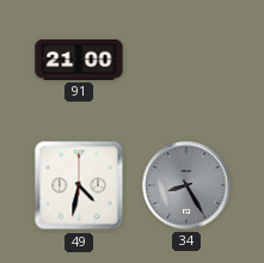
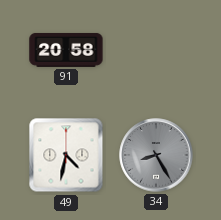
91: 21:00 -> 20:58
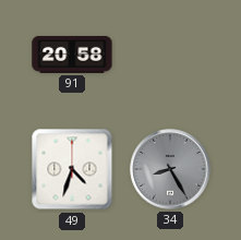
49: 4:32 -> 4:33
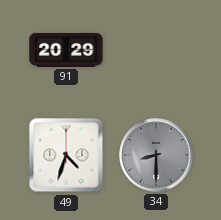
91: 20:58 -> 20:29
34: 8:25 -> 8:30
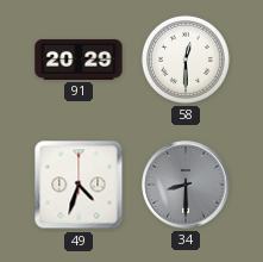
58: none -> 12:30
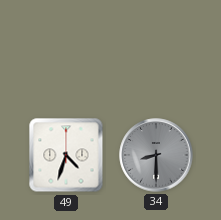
91: 20:29 -> none
58: 12:30 -> none
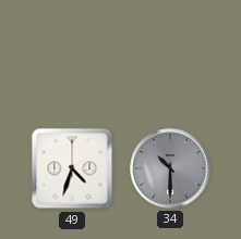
34: 8:30 -> 10:30
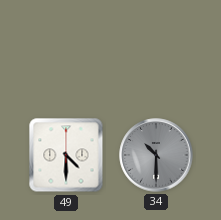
49: 4:33 -> 4:30
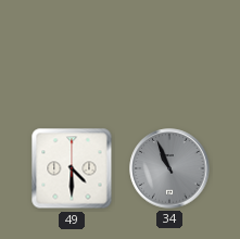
34: 10:30 -> 10:56
